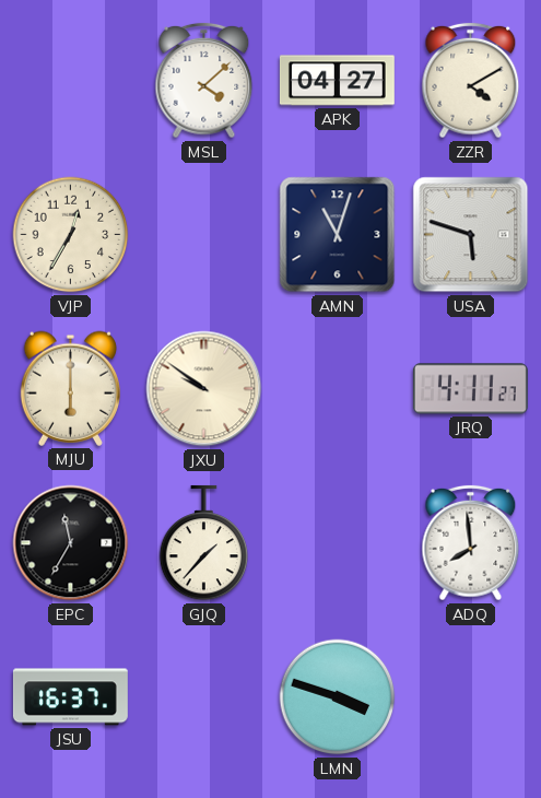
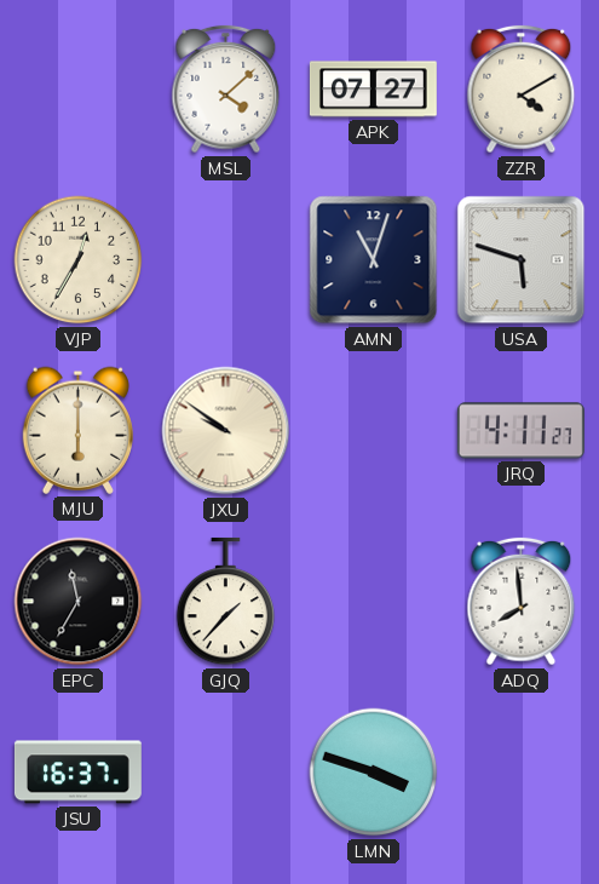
APK: 04:27 -> 07:27
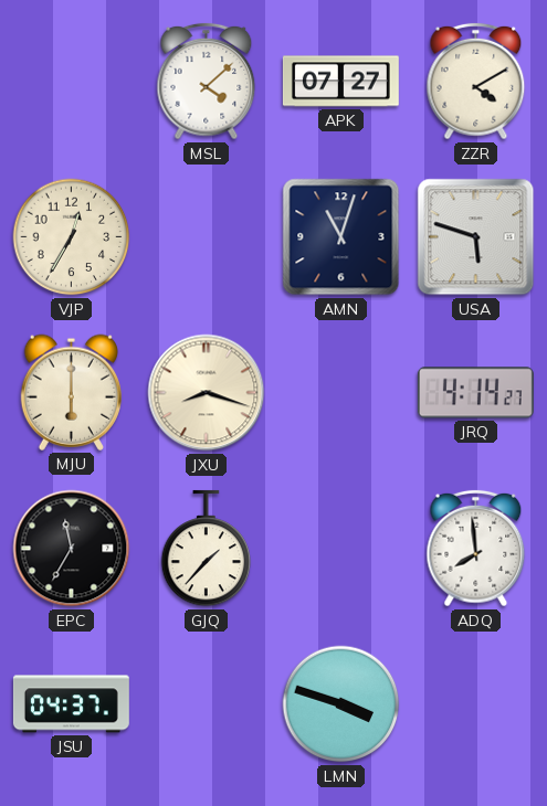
JXU: 9:51 -> 8:18
JRQ: 4:11 -> 4:14
JSU: 16:37 -> 04:37
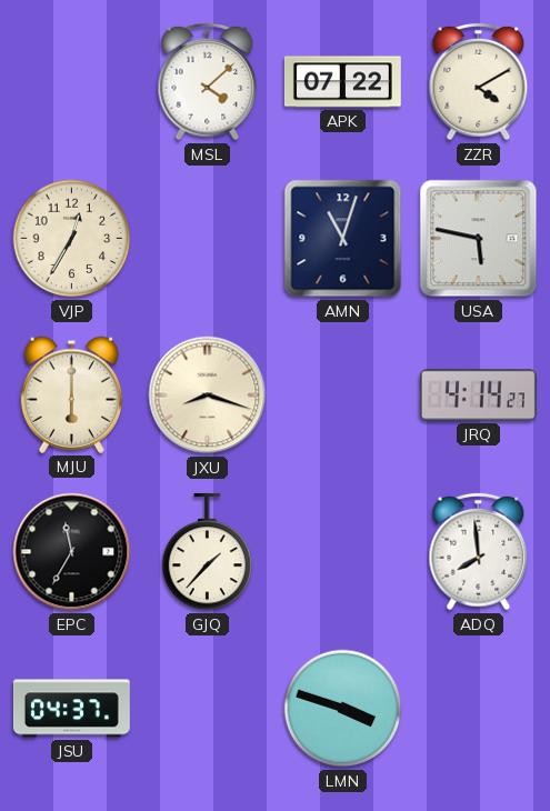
APK: 07:27 -> 07:22
USA: 5:48 -> 5:47
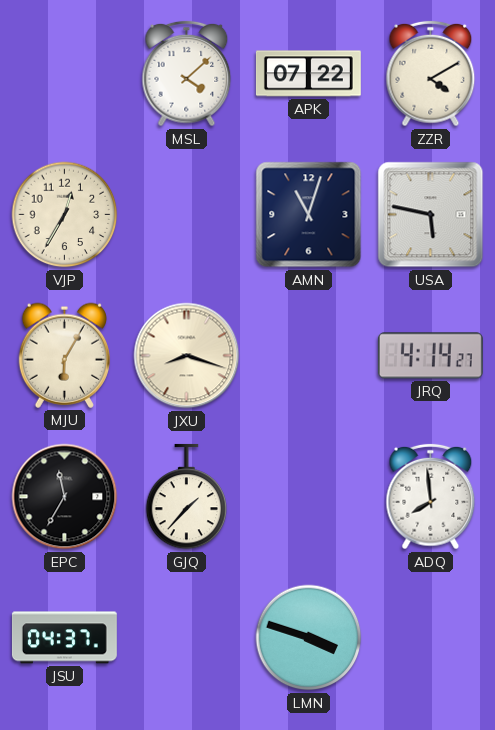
MJU: 6:00 -> 6:05
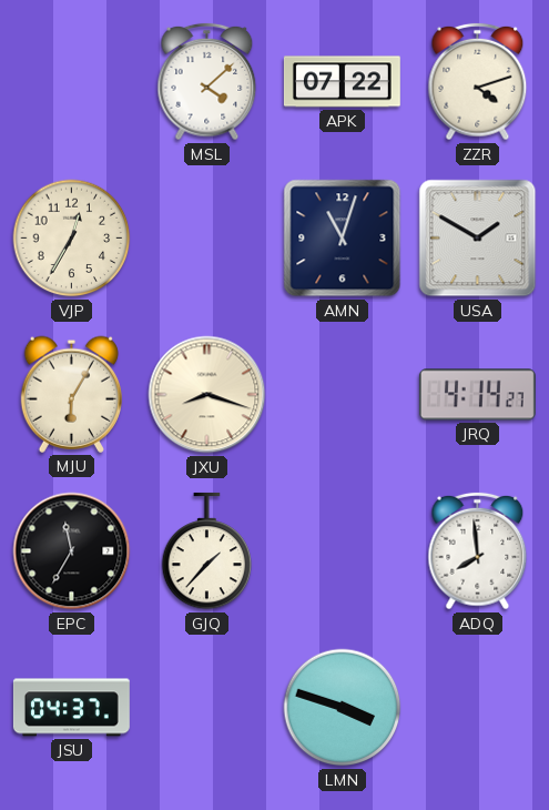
ZZR: 4:10 -> 4:12
USA: 5:47 -> 1:50
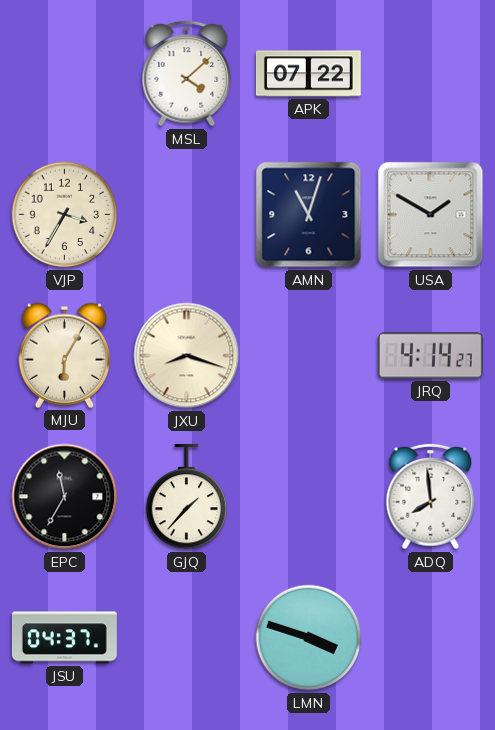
ZZR: 4:12 -> none
VJP: 12:35 -> 3:35
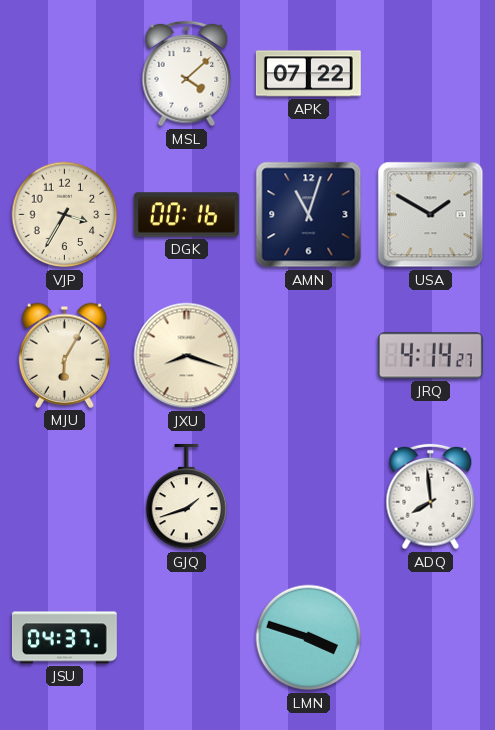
DGK: none -> 00:16
EPC: 11:35 -> none
GJQ: 1:37 -> 1:42
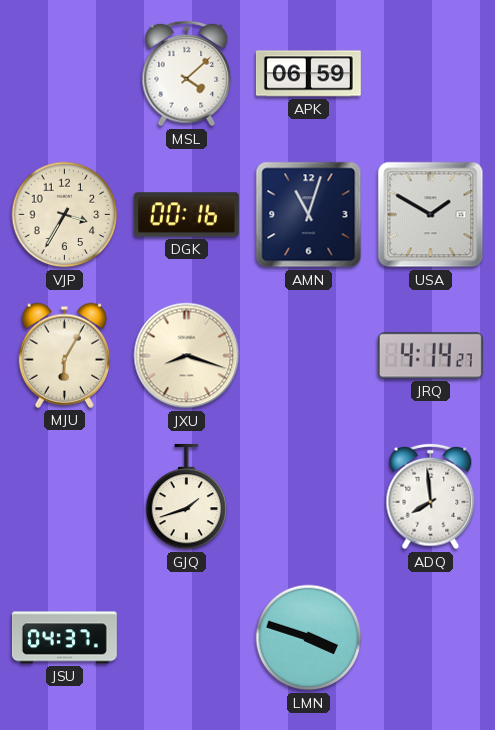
APK: 07:22 -> 06:59
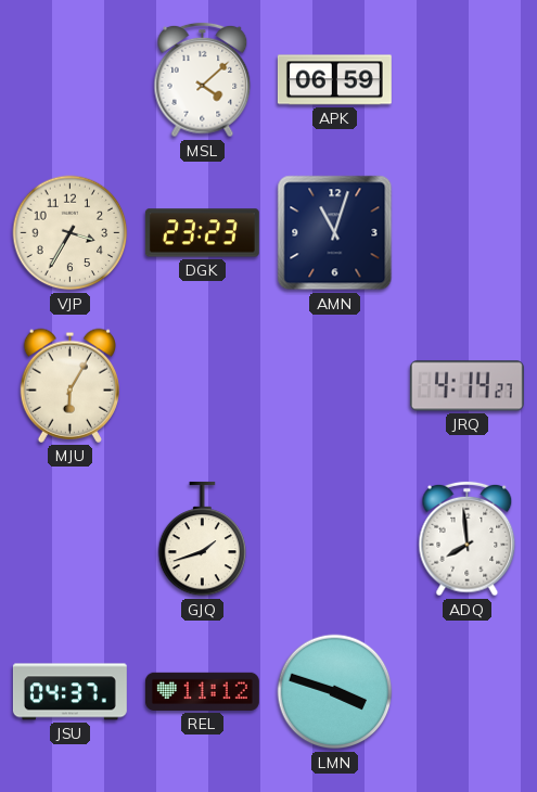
DGK: 00:16 -> 23:23
USA: 1:50 -> none
JXU: 8:18 -> none
REL: none -> 11:12
